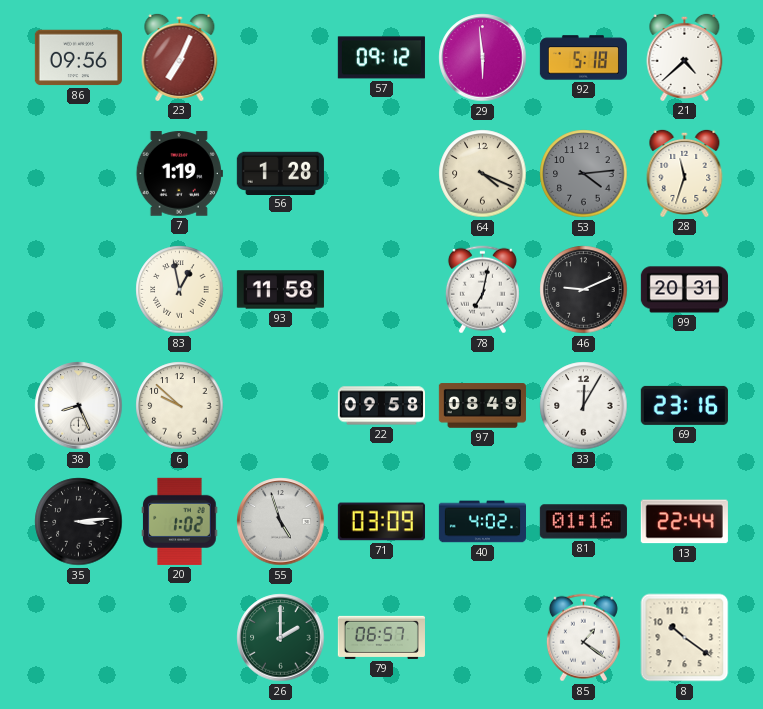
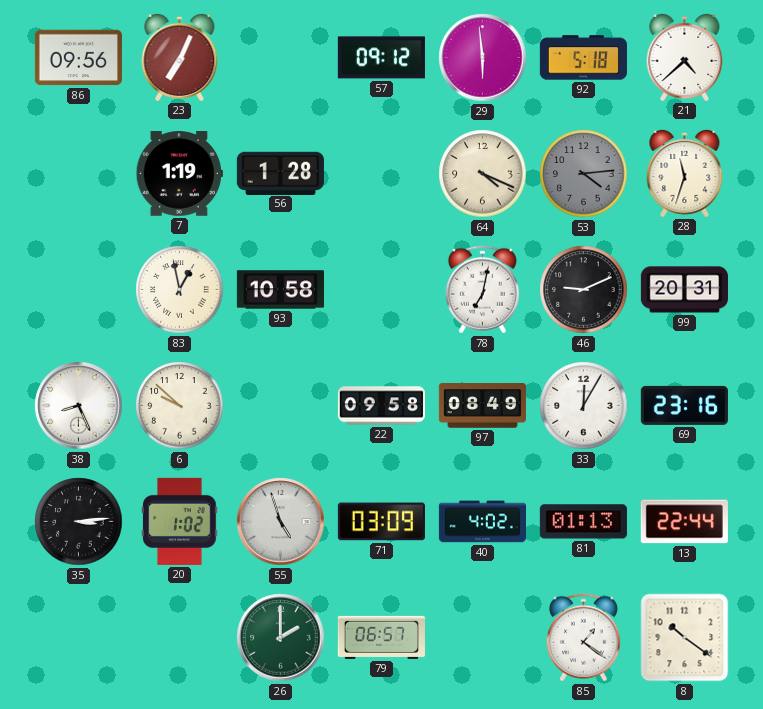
93: 11:58 -> 10:58
81: 01:16 -> 01:13
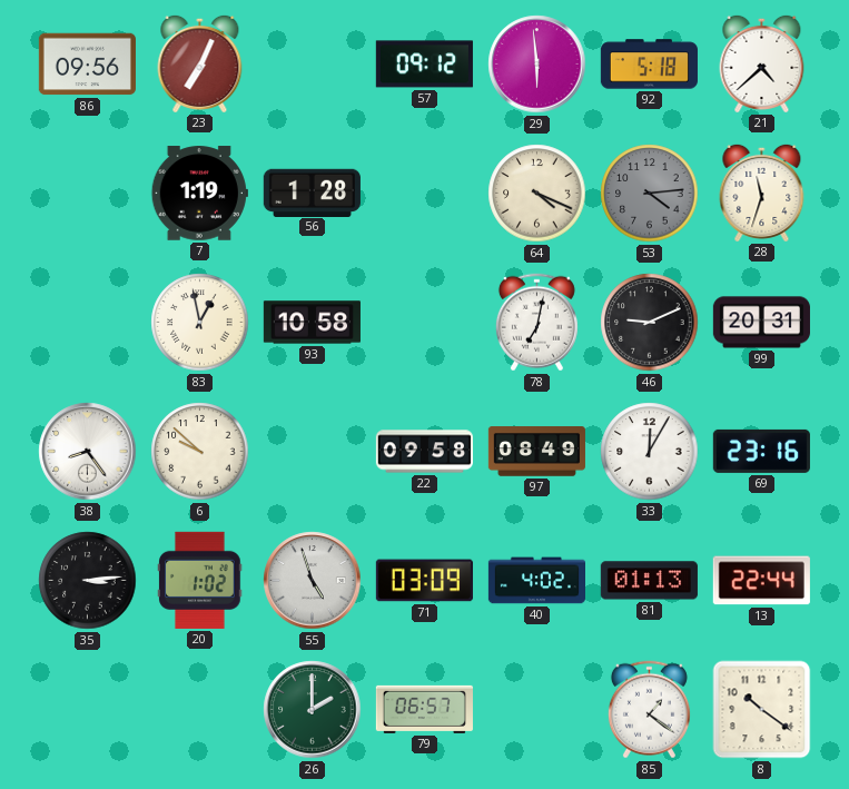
38: 8:26 -> 8:24
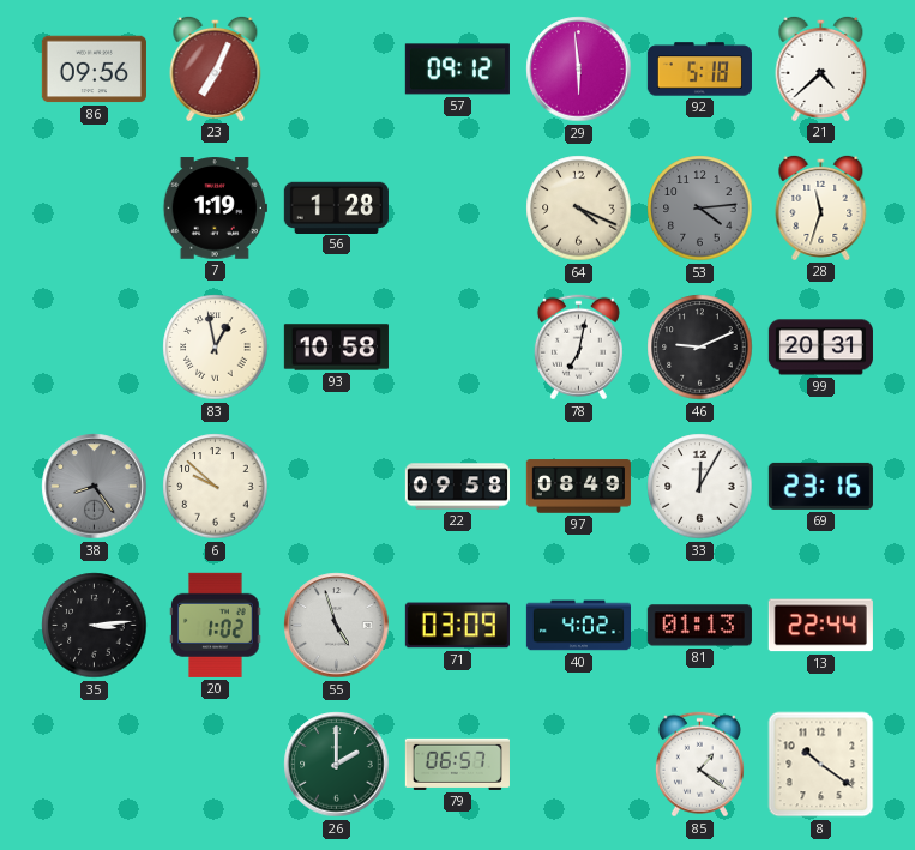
38 dial: white -> grey
